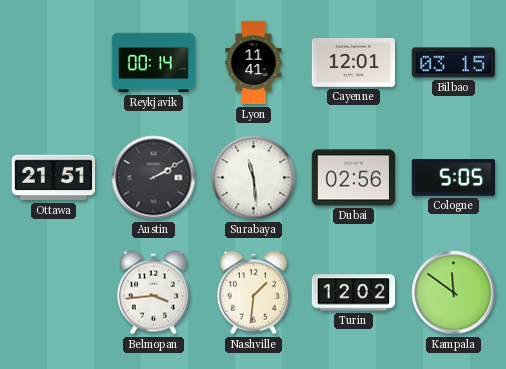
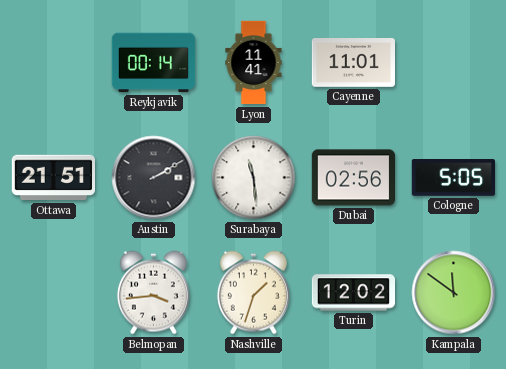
Cayenne: 12:01 -> 11:01
Bilbao: 03:15 -> none
Nashville: 1:31 -> 1:33
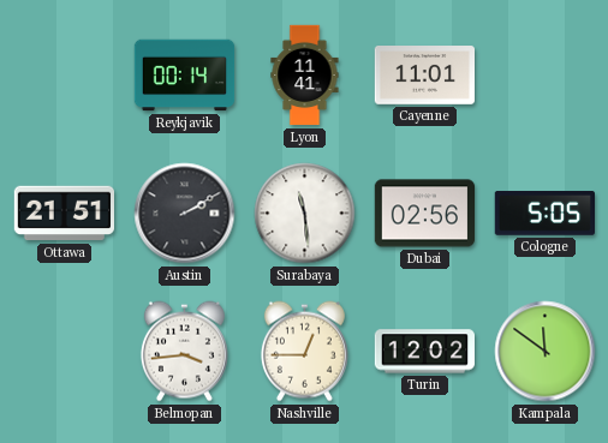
Nashville: 1:33 -> 12:45
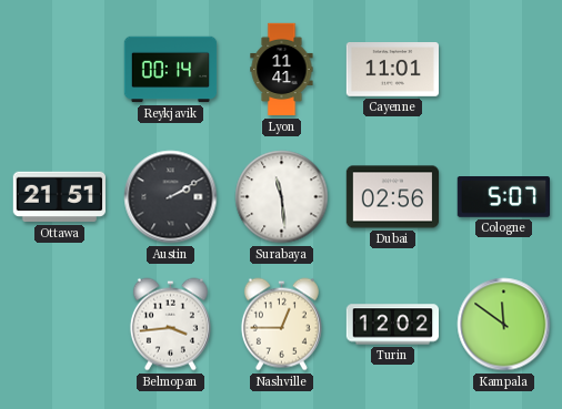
Cologne: 5:05 -> 5:07
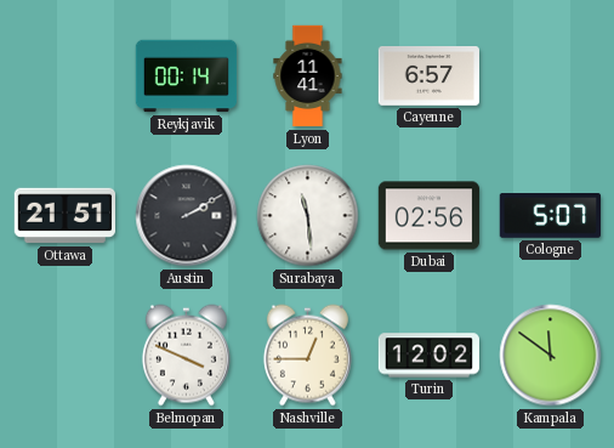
Cayenne: 11:01 -> 6:57
Belmopan: 3:44 -> 3:49
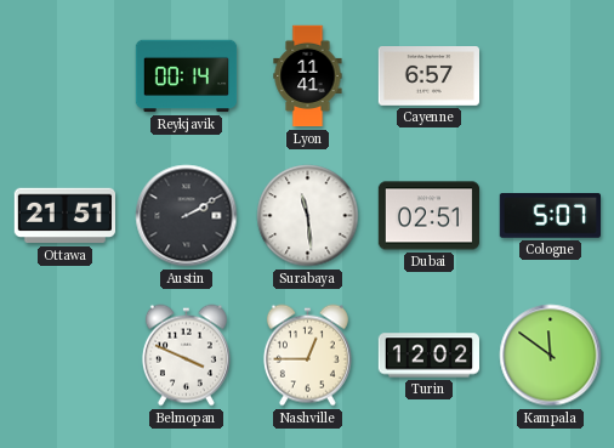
Dubai: 02:56 -> 02:51
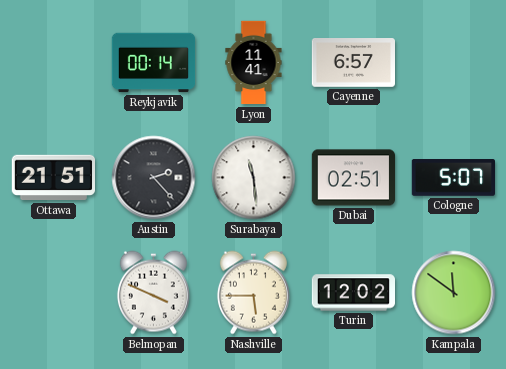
Austin: 2:10 -> 2:23
Nashville: 12:45 -> 5:45
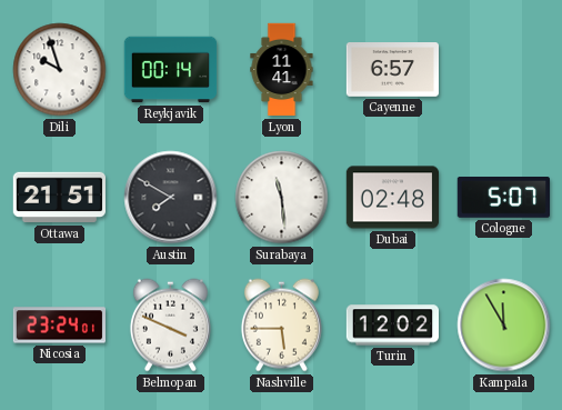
Dili: none -> 9:57
Austin: 2:23 -> 7:50
Dubai: 02:51 -> 02:48
Nicosia: none -> 23:24
Kampala: 11:51 -> 11:55
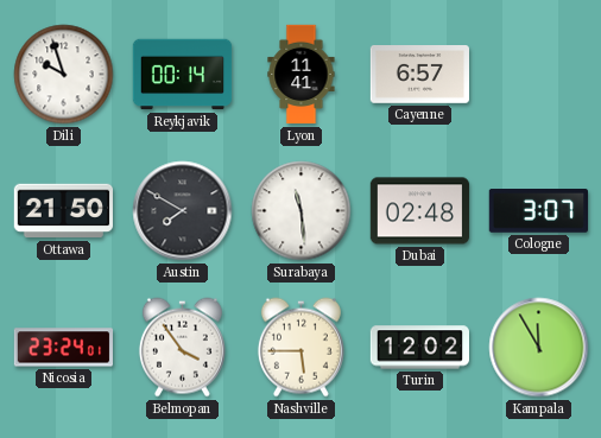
Ottawa: 21:51 -> 21:50
Cologne: 5:07 -> 3:07
Belmopan: 3:49 -> 3:54
